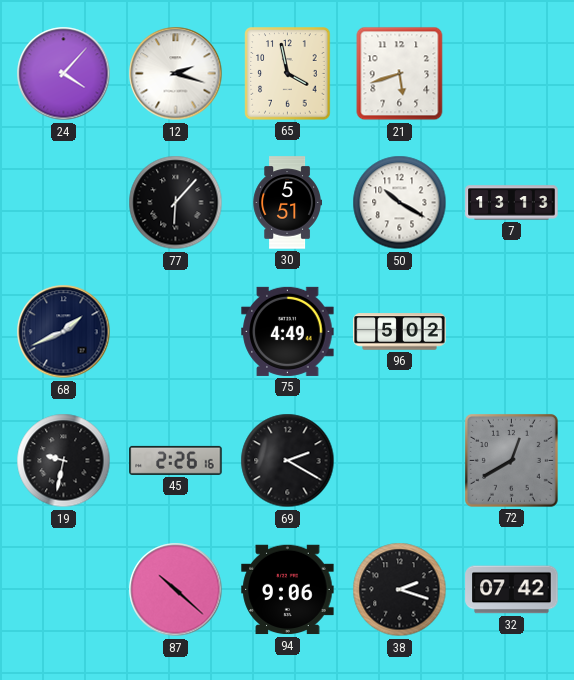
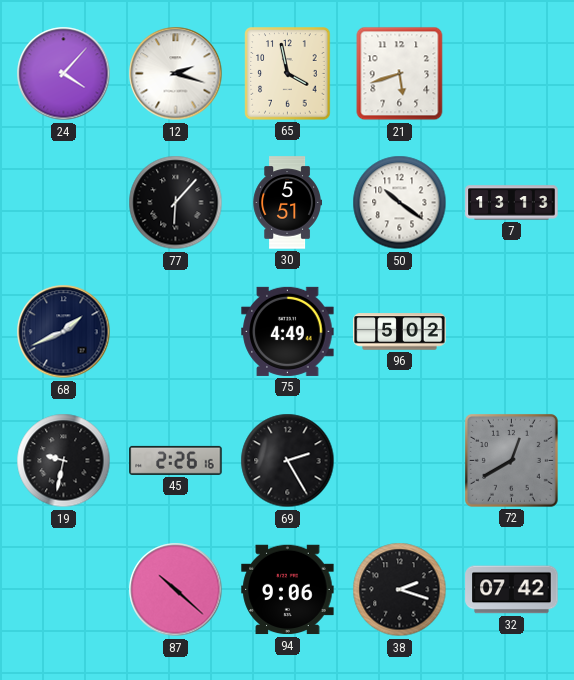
50: 10:20 -> 10:21
69: 2:20 -> 2:25
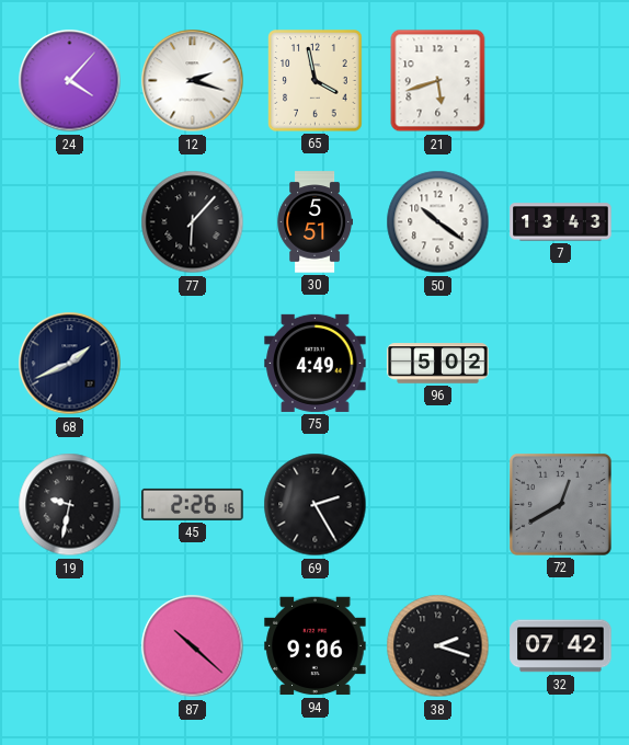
7: 13:13 -> 13:43
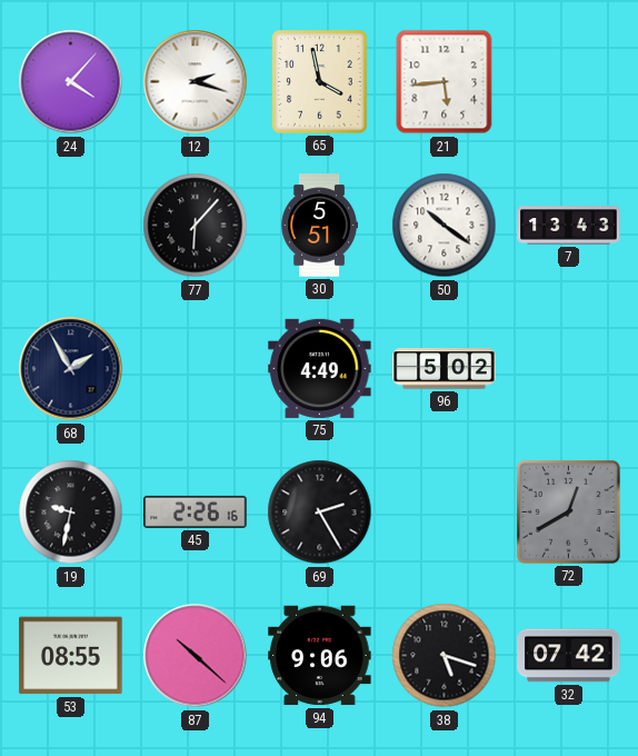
21: 5:42 -> 5:44
68: 1:41 -> 1:55
53: none -> 08:55
38: 2:18 -> 5:18
